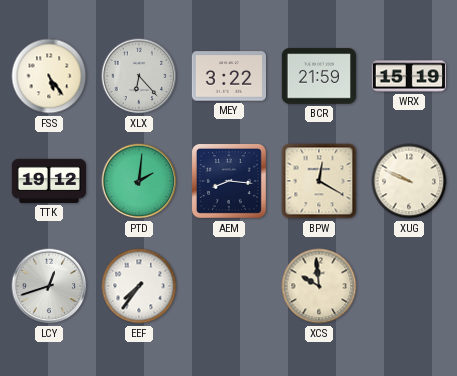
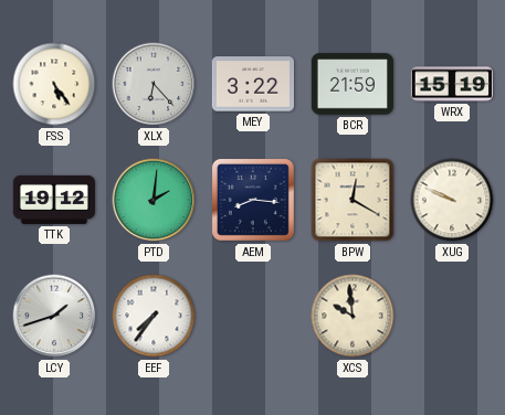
LCY: 12:42 -> 1:42
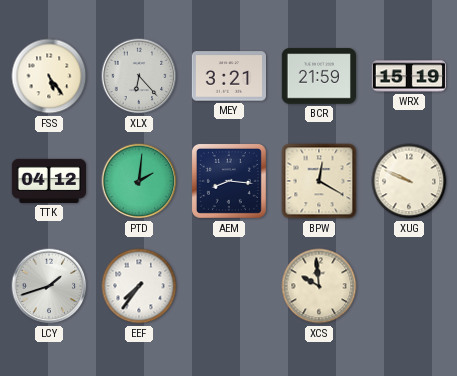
MEY: 3:22 -> 3:21
TTK: 19:12 -> 04:12
